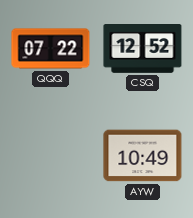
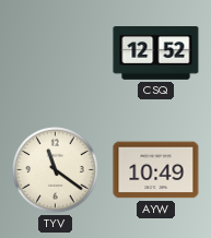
QQQ: 07:22 -> none
TYV: none -> 11:21
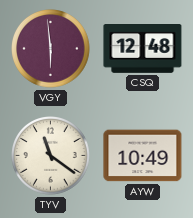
VGY: none -> 5:59
CSQ: 12:52 -> 12:48
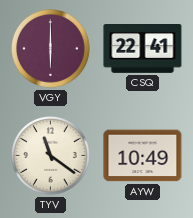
VGY: 5:59 -> 6:00
CSQ: 12:48 -> 22:41
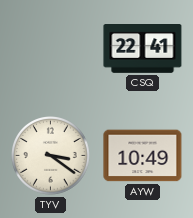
VGY: 6:00 -> none
TYV: 11:21 -> 3:21
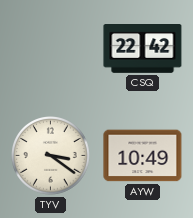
CSQ: 22:41 -> 22:42
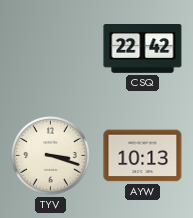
TYV: 3:21 -> 3:18
AYW: 10:49 -> 10:13
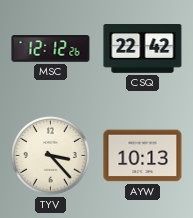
MSC: none -> 12:12
TYV: 3:18 -> 3:23
